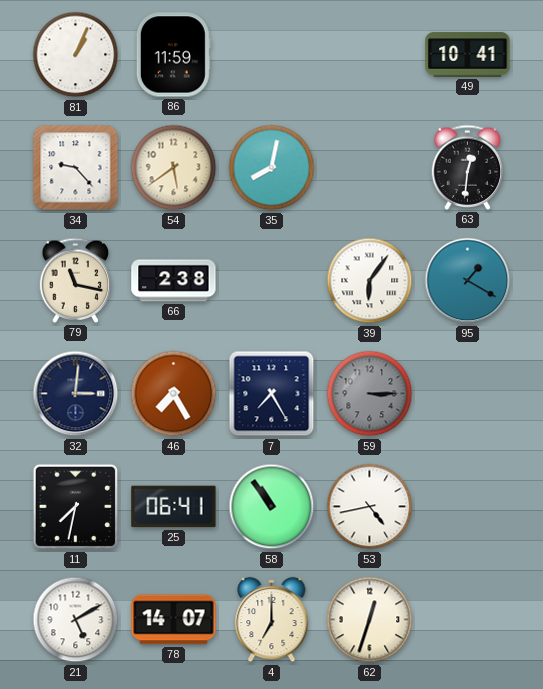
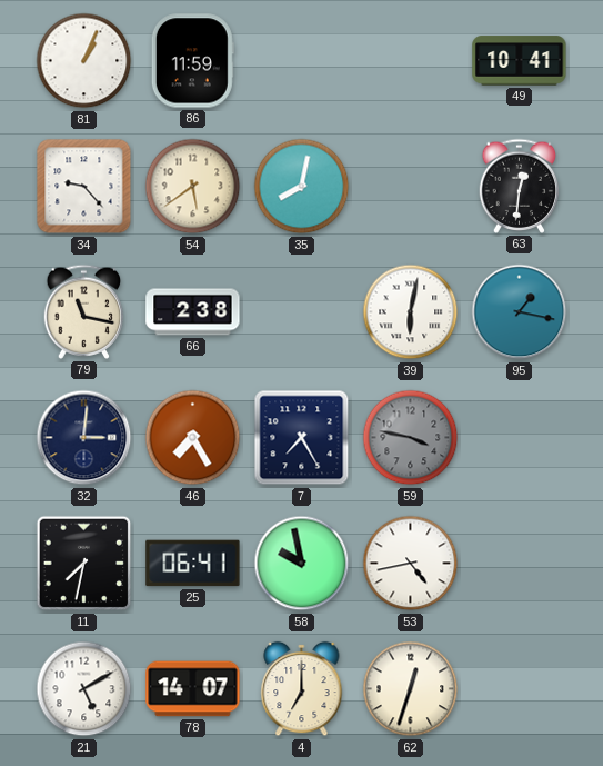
39: 6:06 -> 6:02
95: 1:20 -> 1:17
59: 3:15 -> 3:47
58: 10:54 -> 9:58
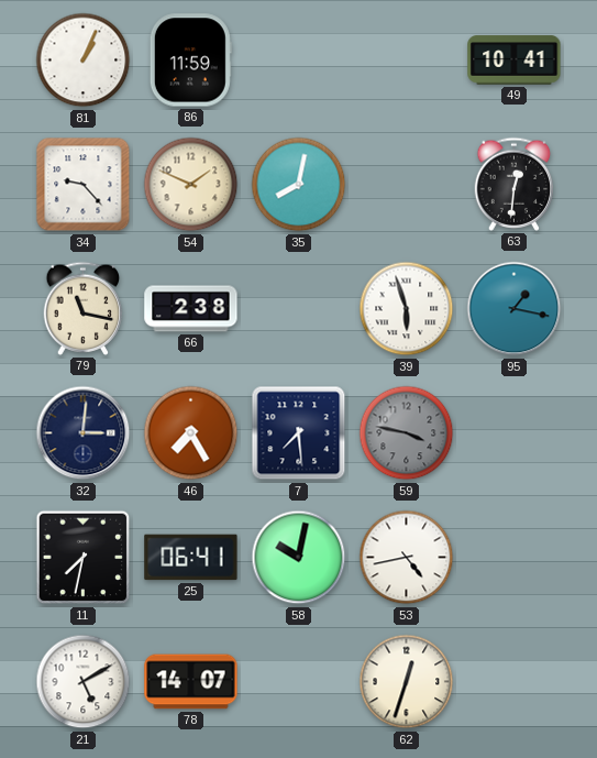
54: 5:39 -> 1:49
39: 6:02 -> 5:57
7: 7:25 -> 7:29
58: 9:58 -> 10:02
4: 7:00 -> none
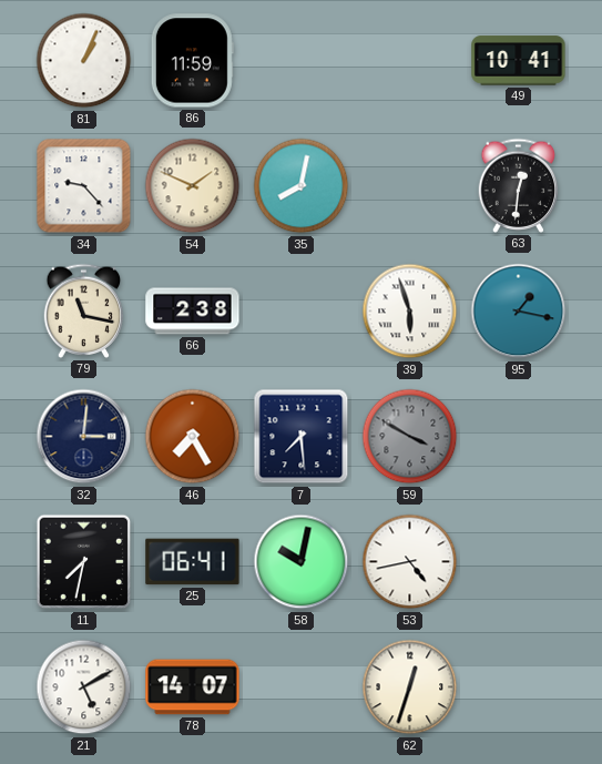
59: 3:47 -> 3:50
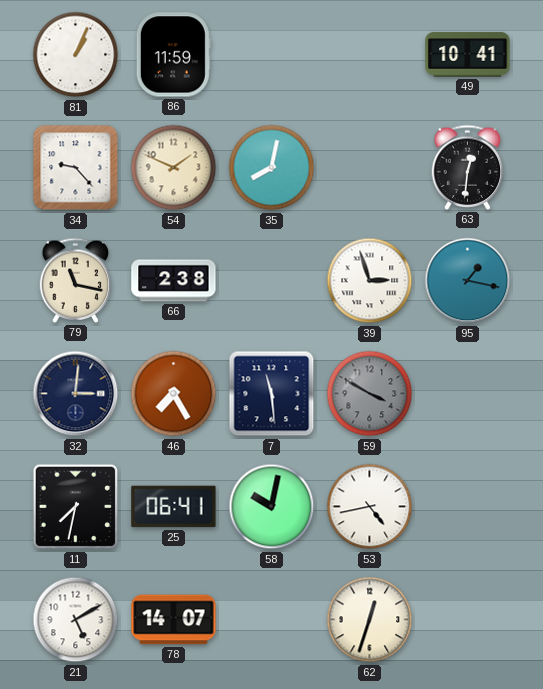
39: 5:57 -> 2:57
7: 7:29 -> 11:29
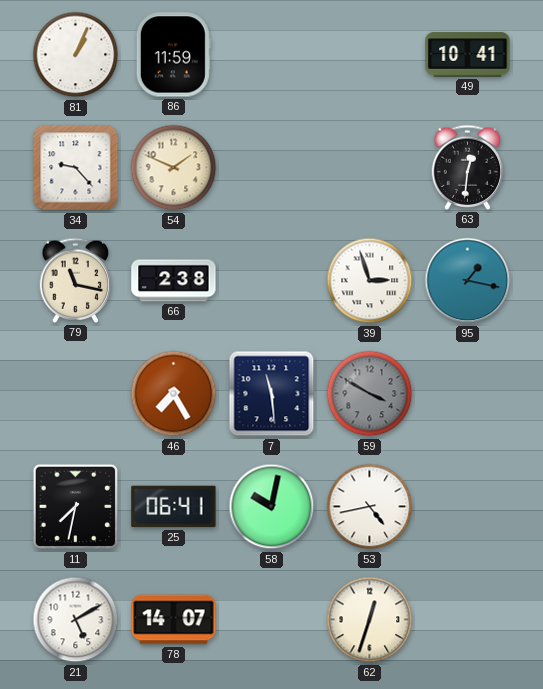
35: 8:02 -> none
32: 3:01 -> none
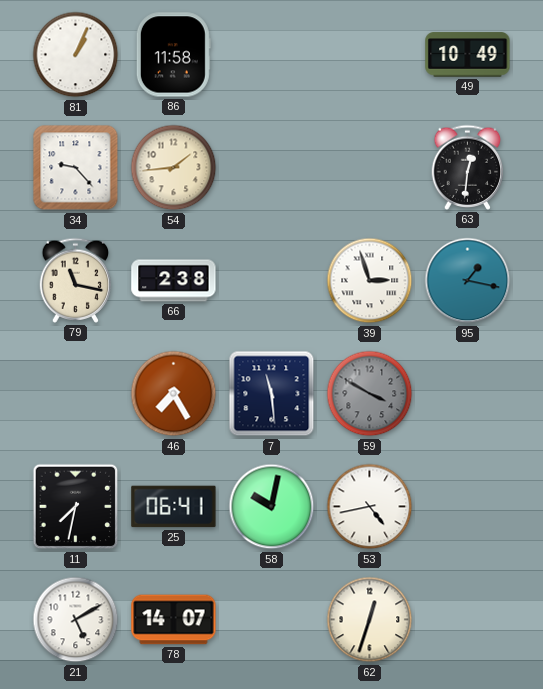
86: 11:59 -> 11:58
49: 10:41 -> 10:49
54: 1:49 -> 1:44
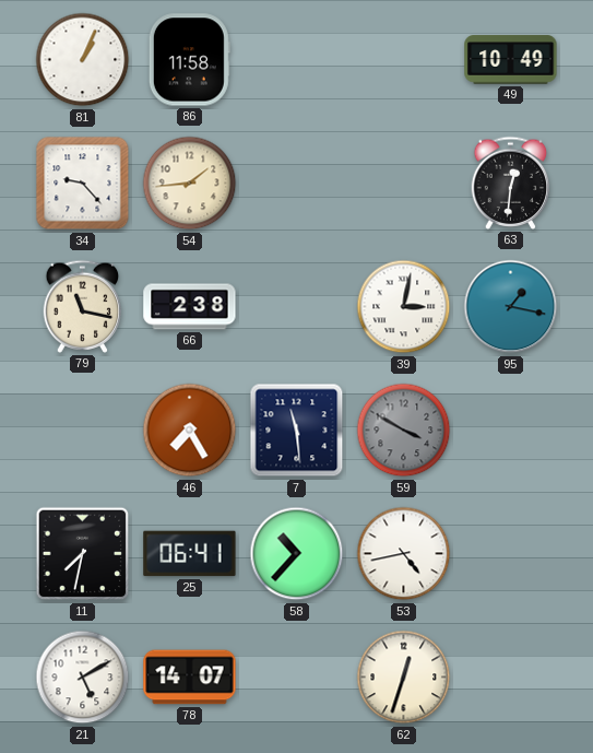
39: 2:57 -> 3:02
58: 10:02 -> 10:37
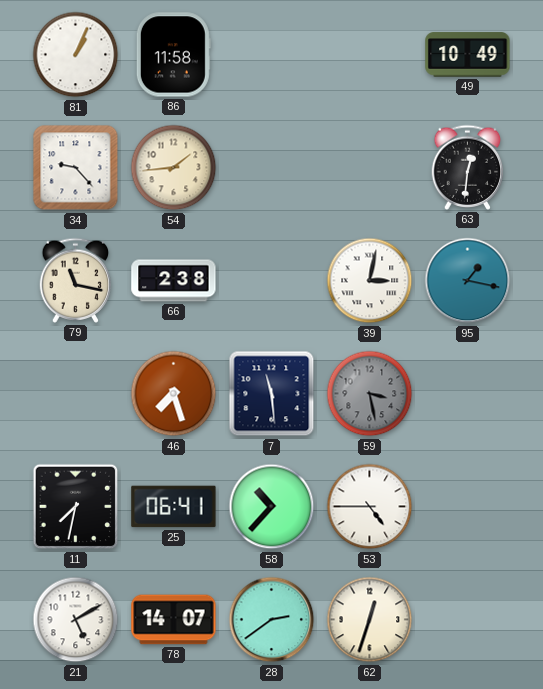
46: 7:25 -> 7:27
59: 3:50 -> 3:28
53: 4:43 -> 4:45
28: none -> 2:39
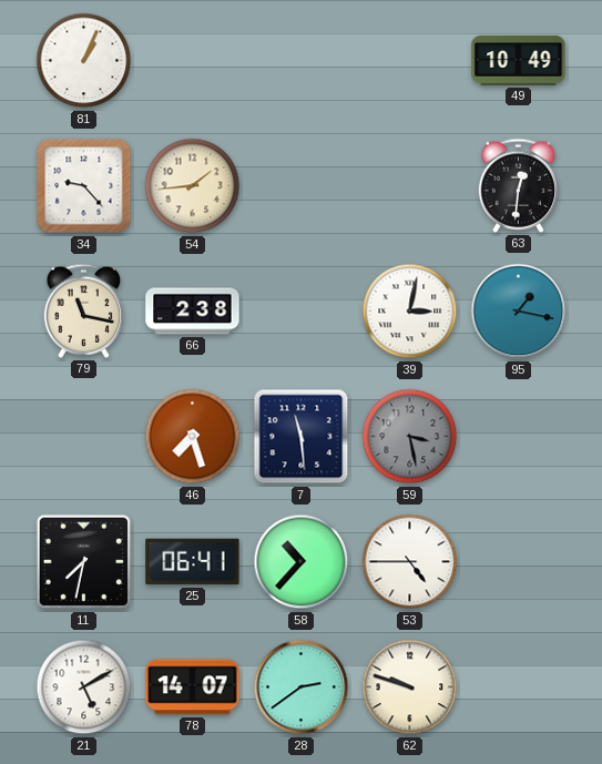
86: 11:58 -> none
62: 12:33 -> 9:48
